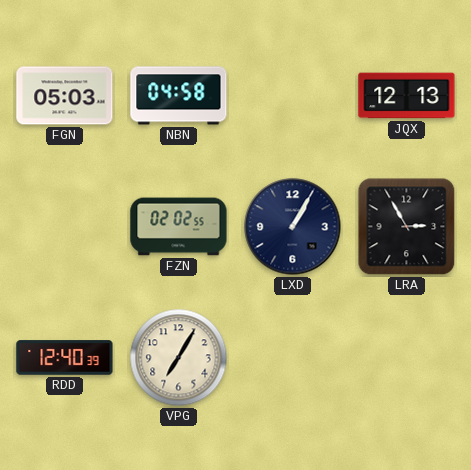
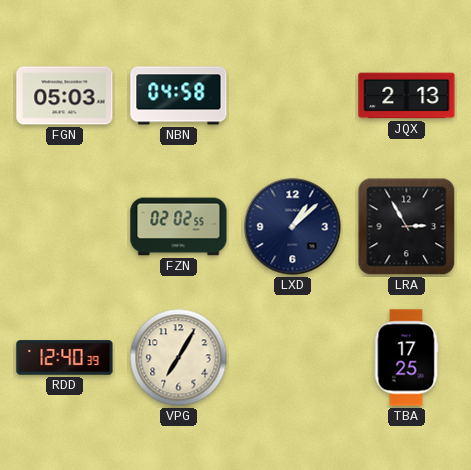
JQX: 12:13 -> 2:13
LXD: 1:05 -> 1:08
TBA: none -> 17:25
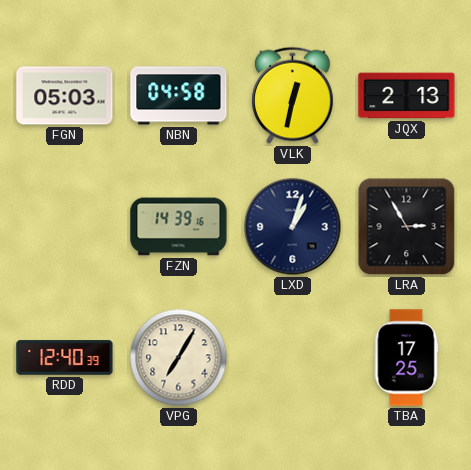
VLK: none -> 12:32
FZN: 02:02 -> 14:39
LXD: 1:08 -> 1:03
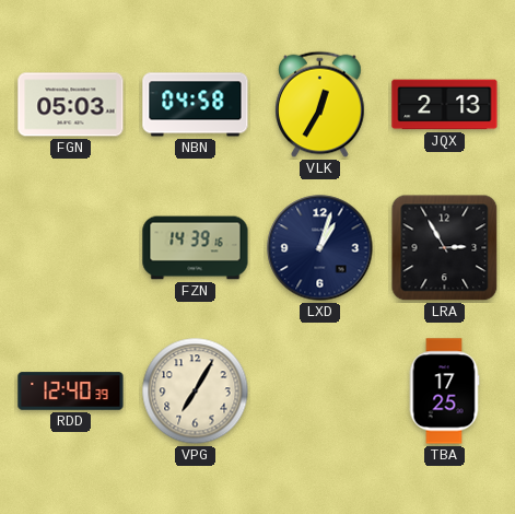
VLK: 12:32 -> 12:35
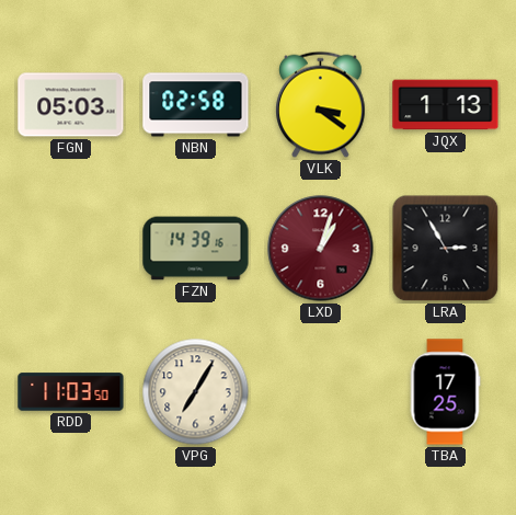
NBN: 04:58 -> 02:58
VLK: 12:35 -> 3:21
JQX: 2:13 -> 1:13
LXD dial: navy -> burgundy
RDD: 12:40 -> 11:03
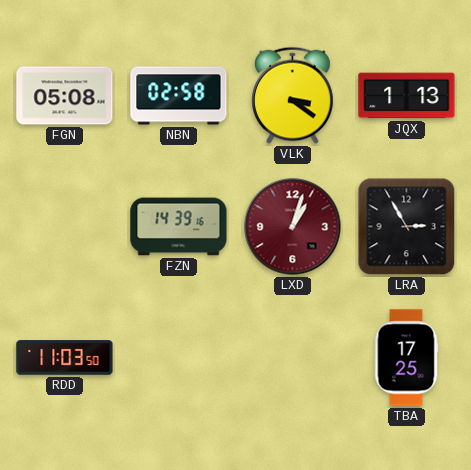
FGN: 05:03 -> 05:08
VPG: 7:05 -> none
